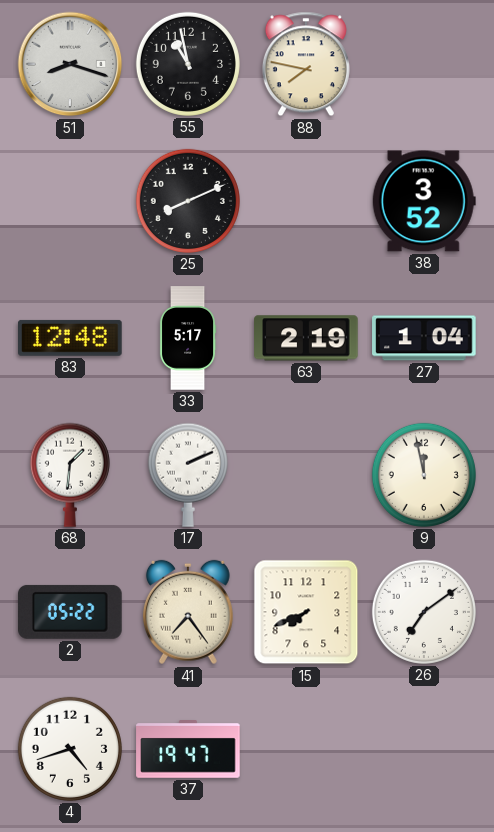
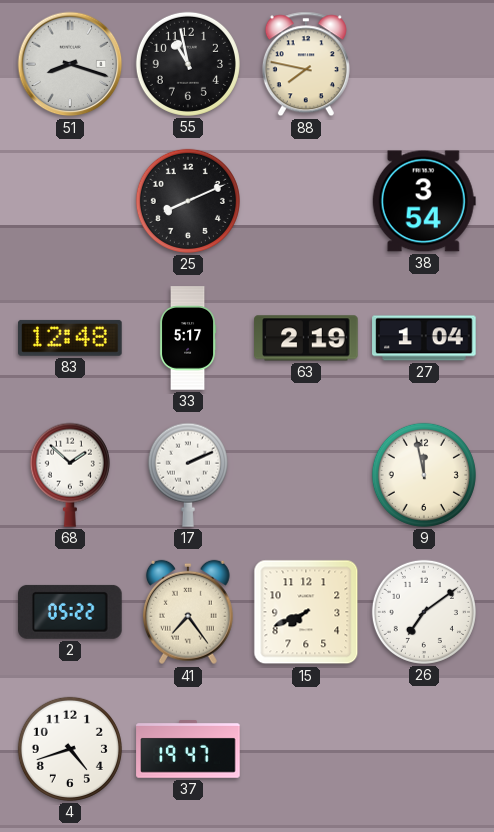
38: 3:52 -> 3:54
68: 1:31 -> 1:52
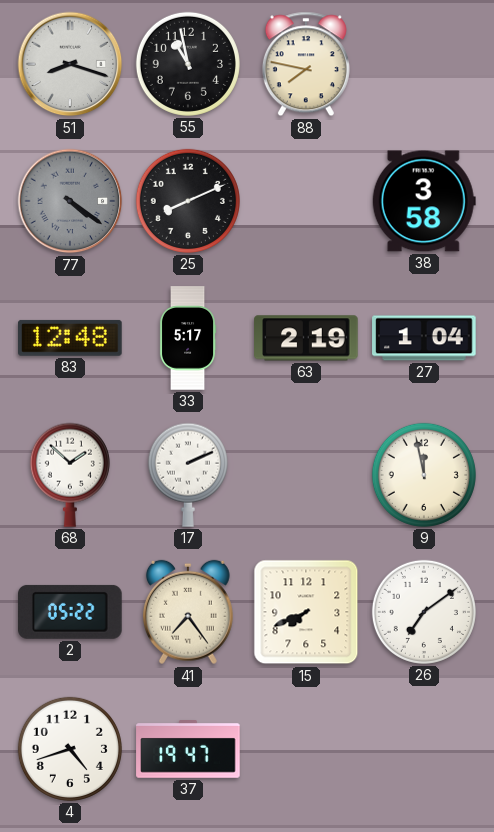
77: none -> 4:21
38: 3:54 -> 3:58
